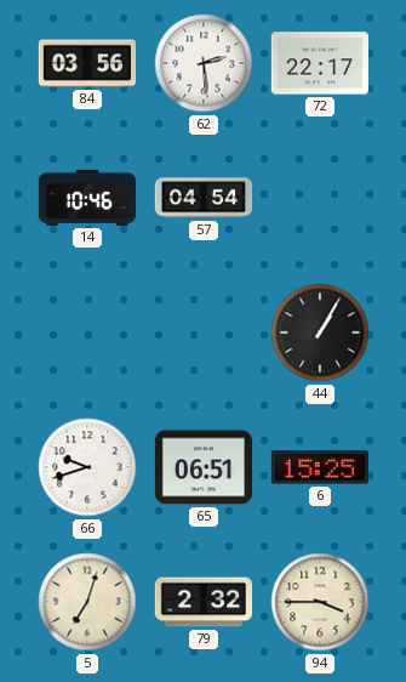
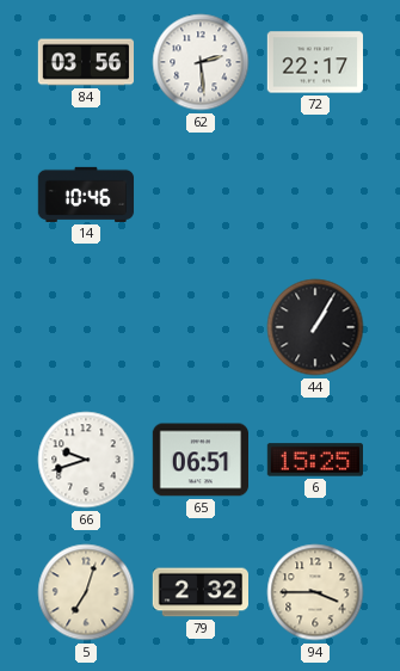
57: 04:54 -> none
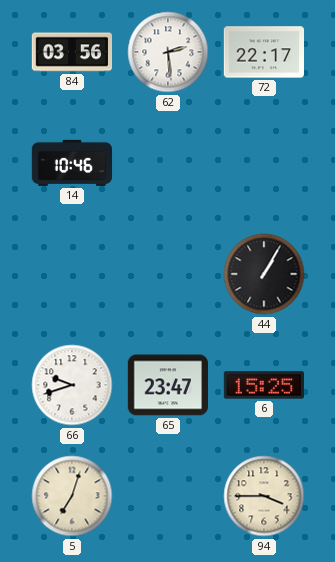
65: 06:51 -> 23:47
79: 2:32 -> none
